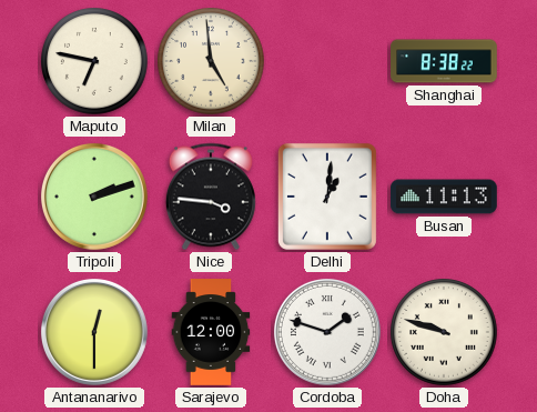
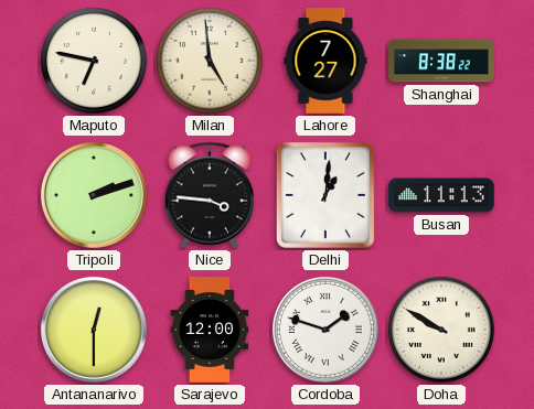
Lahore: none -> 7:27
Doha: 9:48 -> 9:50
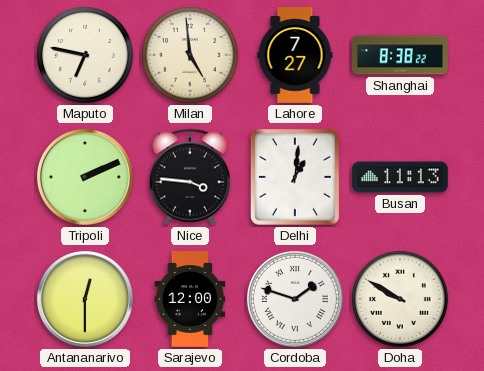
Tripoli: 2:12 -> 2:11
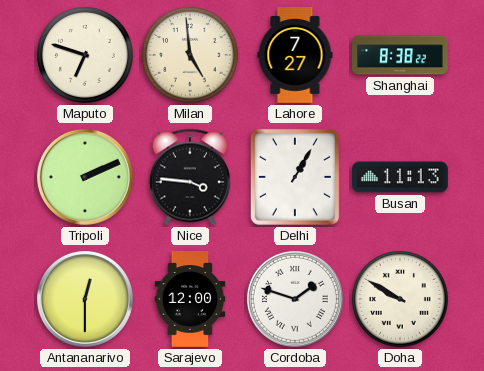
Maputo: 6:47 -> 6:48
Delhi: 1:01 -> 1:05
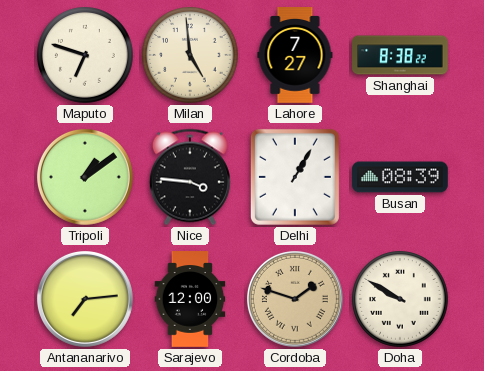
Tripoli: 2:11 -> 1:09
Busan: 11:13 -> 08:39
Antananarivo: 12:30 -> 7:14
Cordoba dial: white -> champagne
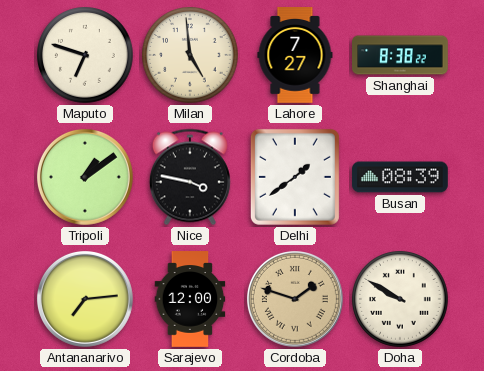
Nice: 3:46 -> 3:47
Delhi: 1:05 -> 1:39
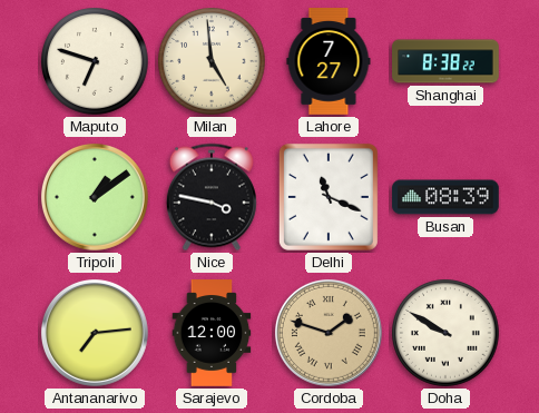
Delhi: 1:39 -> 11:19
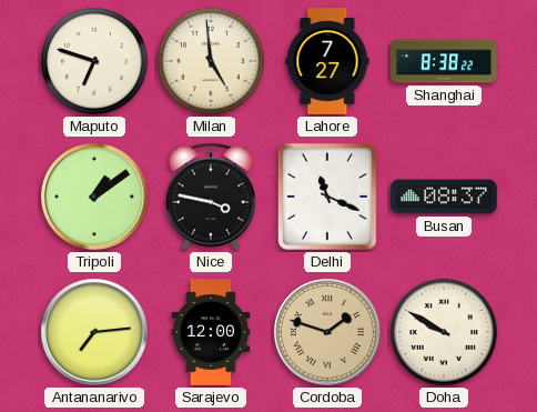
Busan: 08:39 -> 08:37
